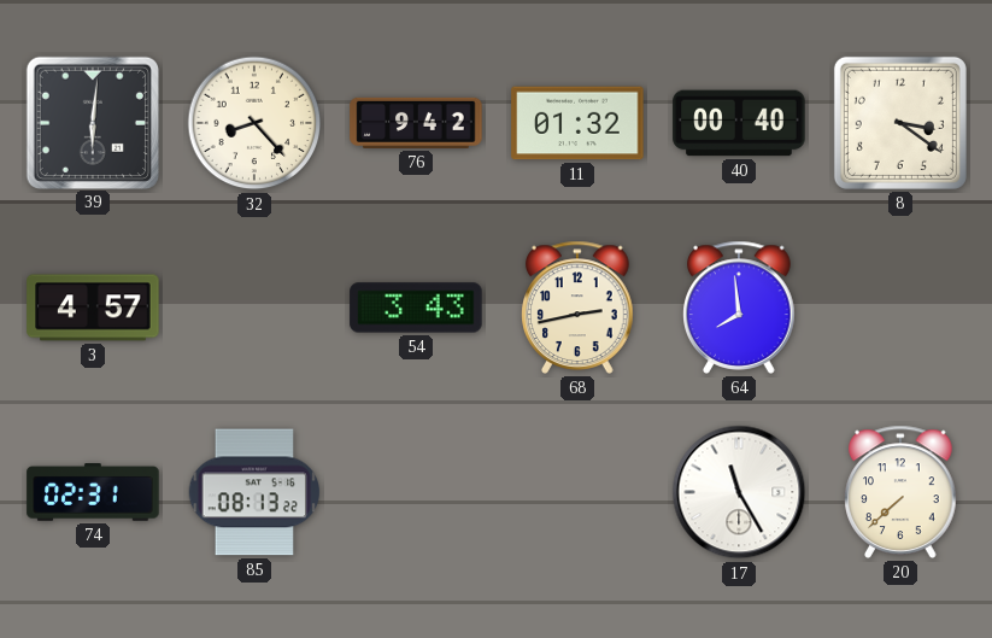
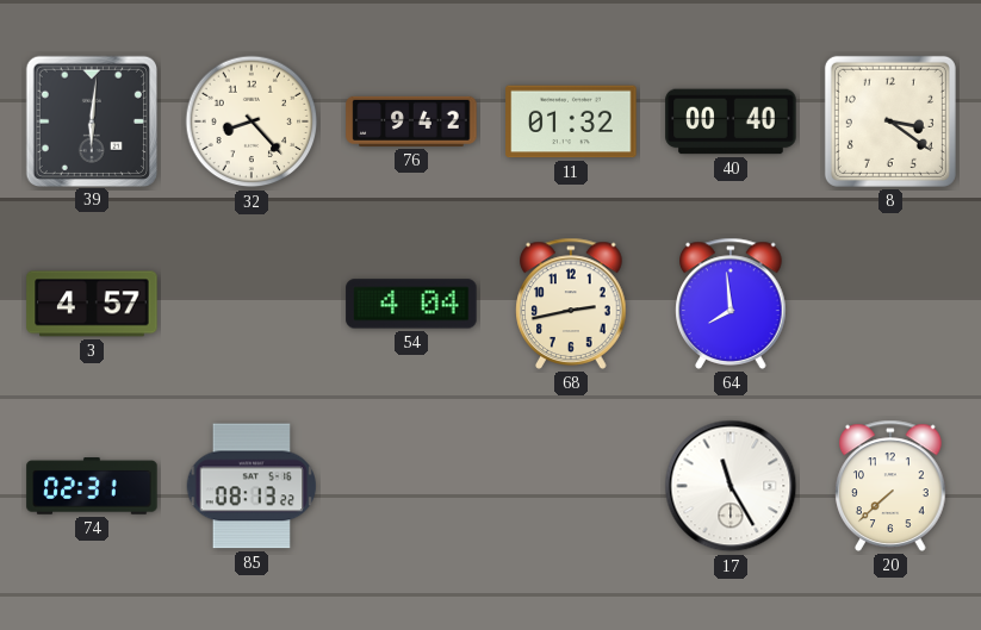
54: 3:43 -> 4:04
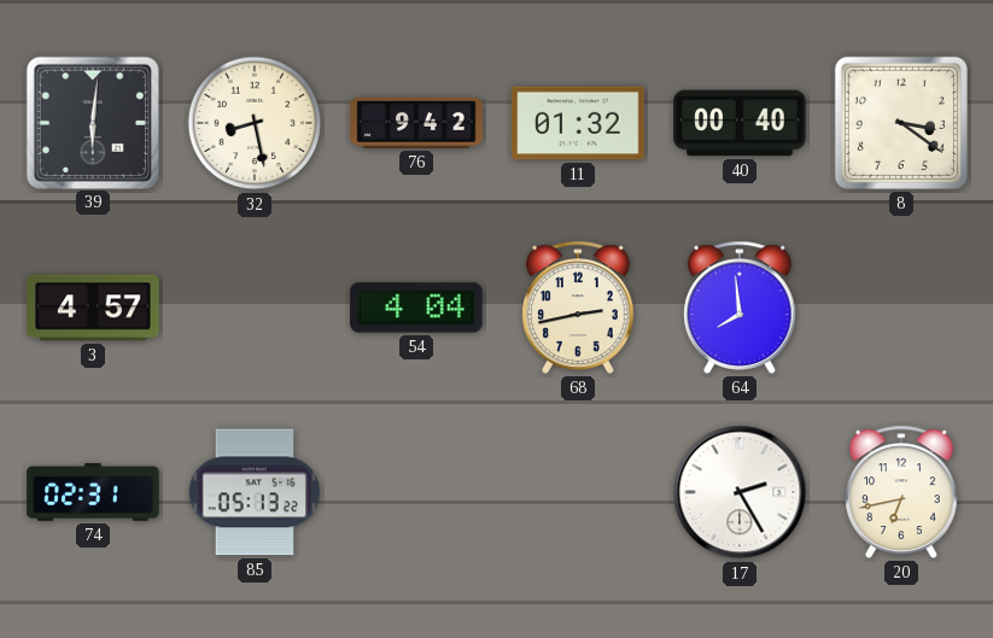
32: 8:23 -> 8:28
85: 08:13 -> 05:13
17: 11:25 -> 2:25
20: 7:38 -> 6:43
